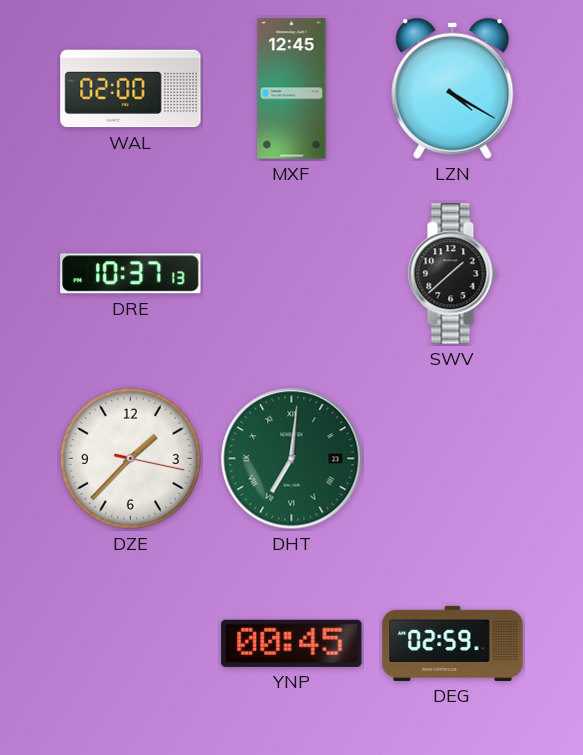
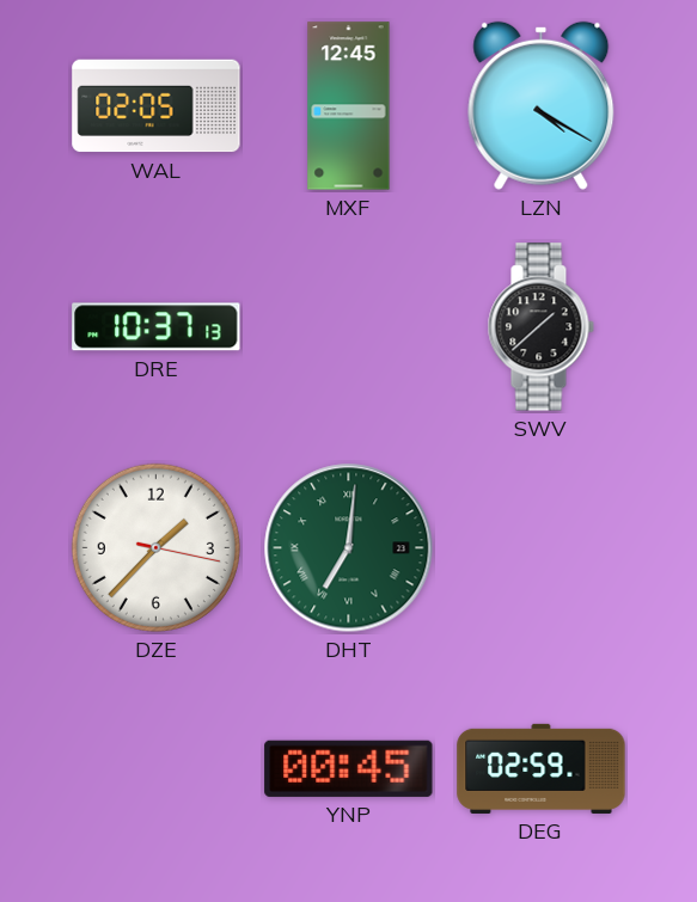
WAL: 02:00 -> 02:05
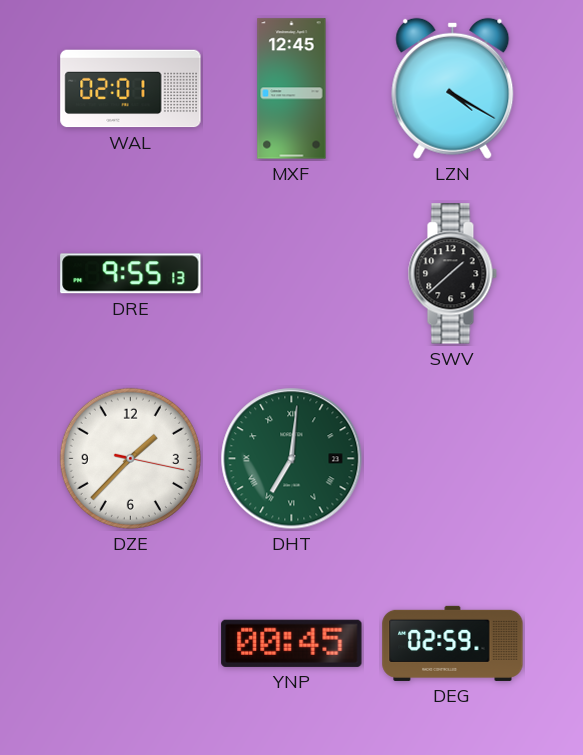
WAL: 02:05 -> 02:01
DRE: 10:37 -> 9:55
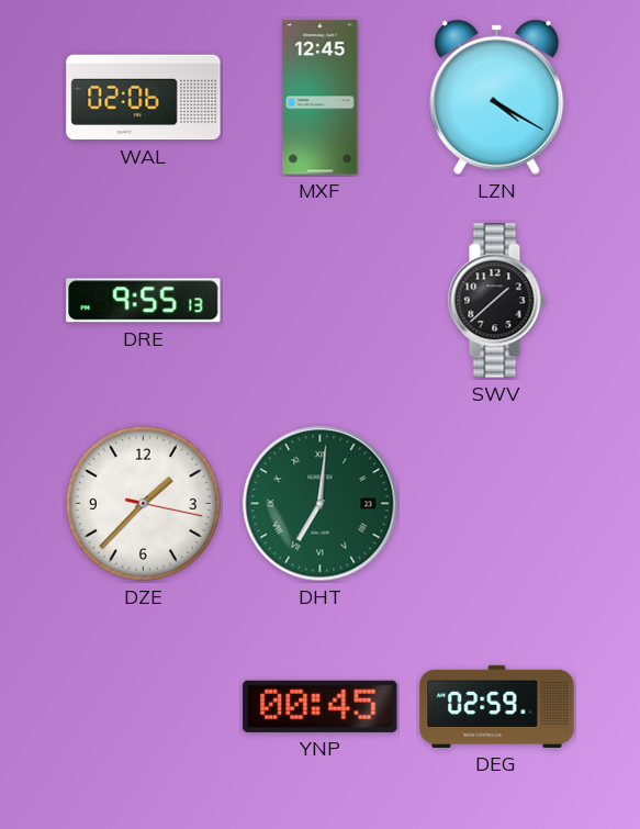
WAL: 02:01 -> 02:06
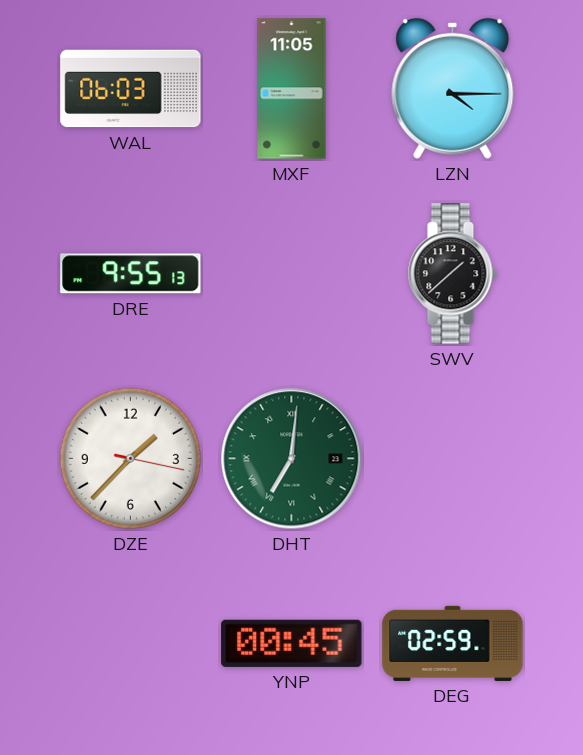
WAL: 02:06 -> 06:03
MXF: 12:45 -> 11:05
LZN: 4:20 -> 4:15
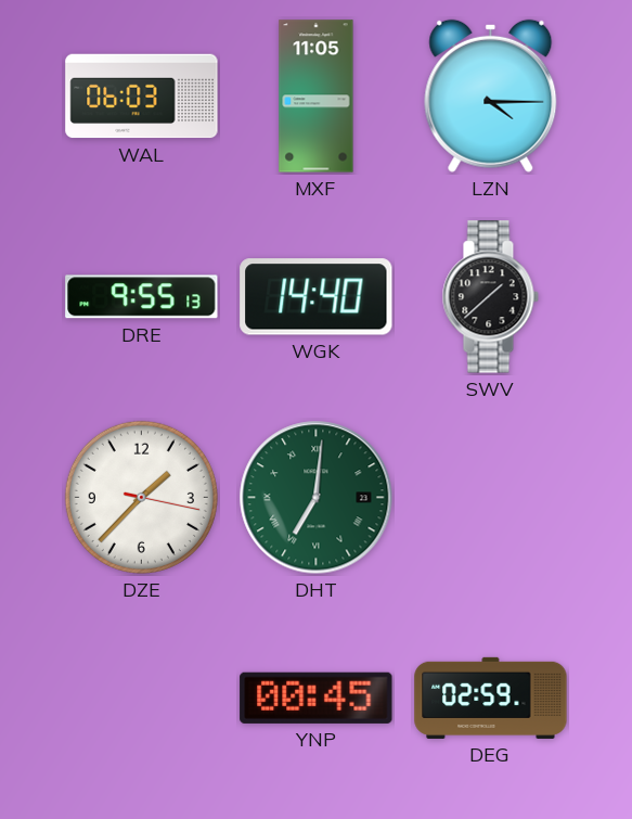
WGK: none -> 14:40
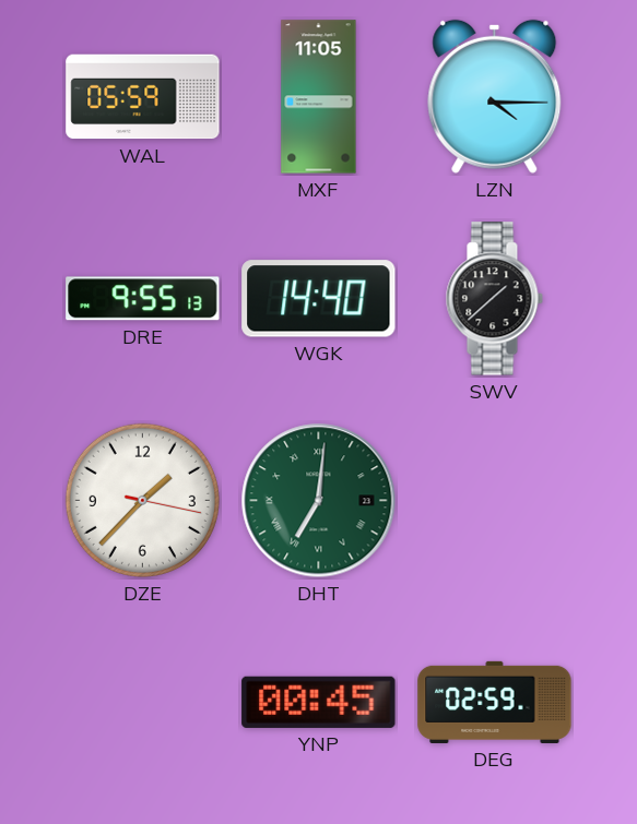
WAL: 06:03 -> 05:59
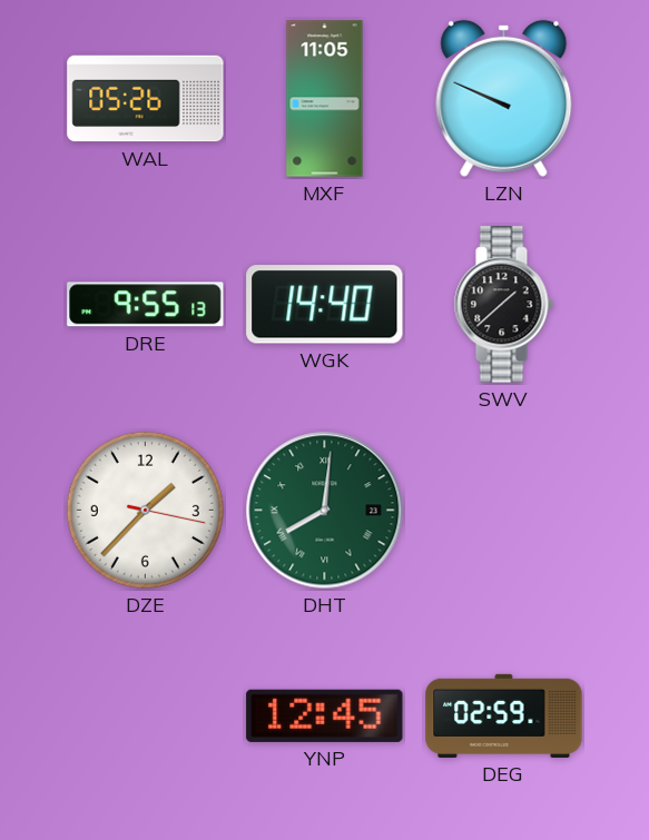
WAL: 05:59 -> 05:26
LZN: 4:15 -> 9:49
DHT: 7:01 -> 8:01
YNP: 00:45 -> 12:45
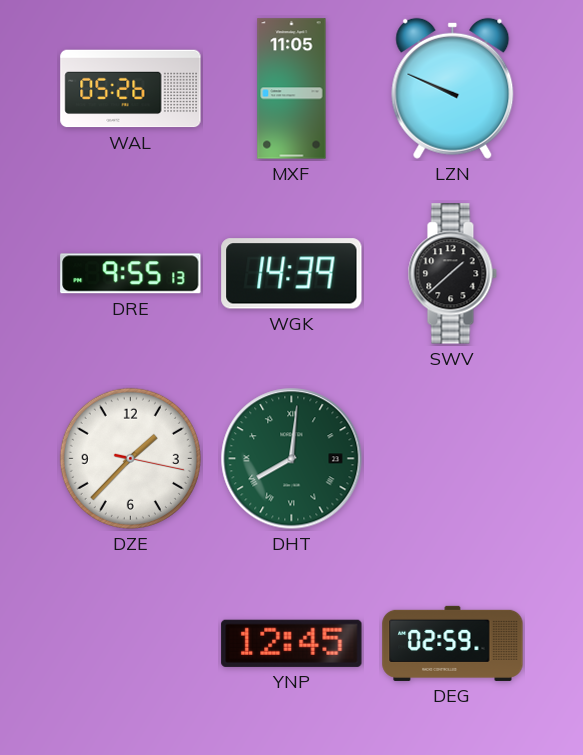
WGK: 14:40 -> 14:39
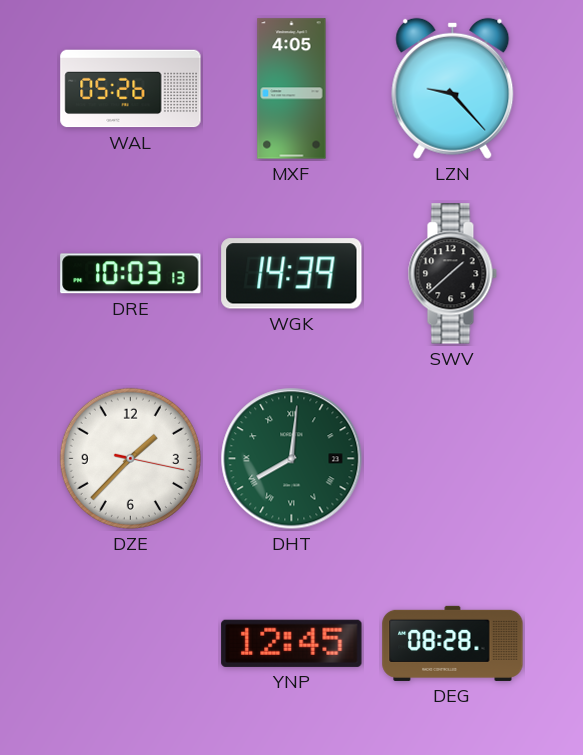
MXF: 11:05 -> 4:05
LZN: 9:49 -> 9:23
DRE: 9:55 -> 10:03
DEG: 02:59 -> 08:28
